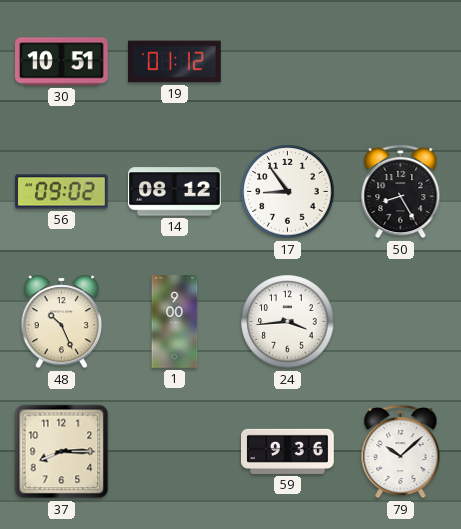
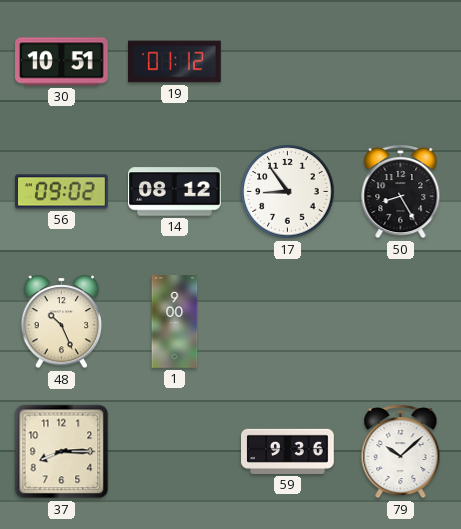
24: 3:44 -> none
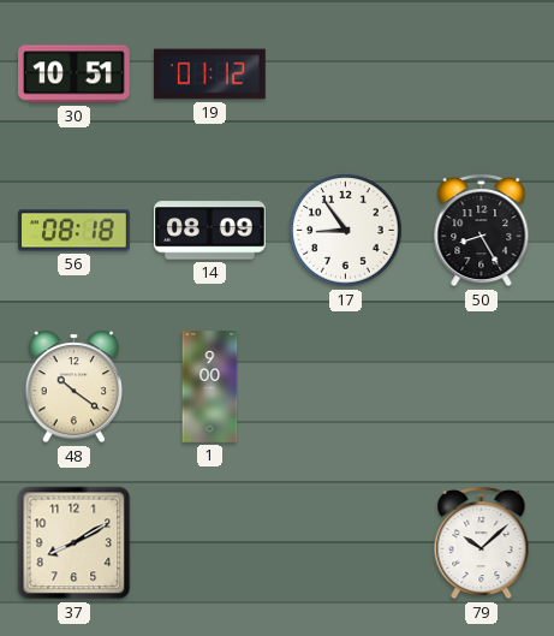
56: 09:02 -> 08:18
14: 08:12 -> 08:09
48: 10:26 -> 10:21
37: 8:15 -> 8:10
59: 9:36 -> none
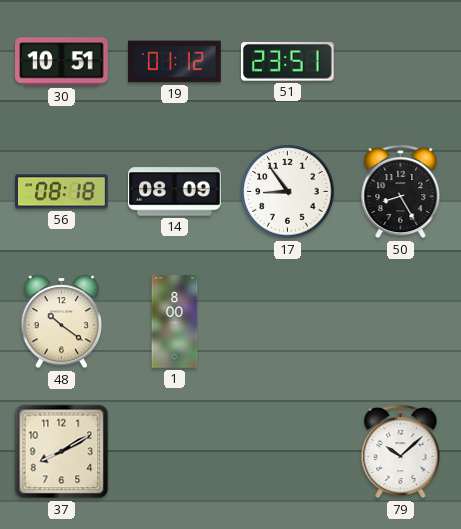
51: none -> 23:51
1: 9:00 -> 8:00
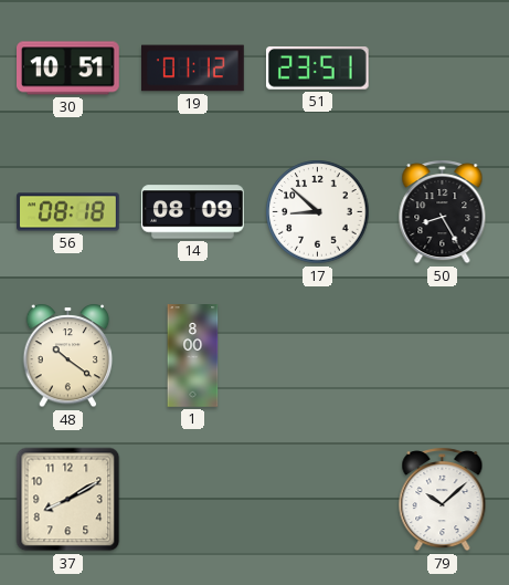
17: 8:54 -> 8:52
